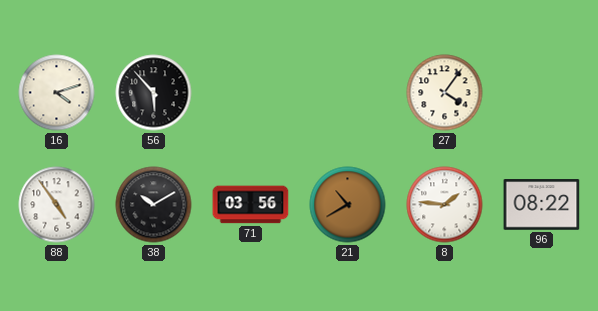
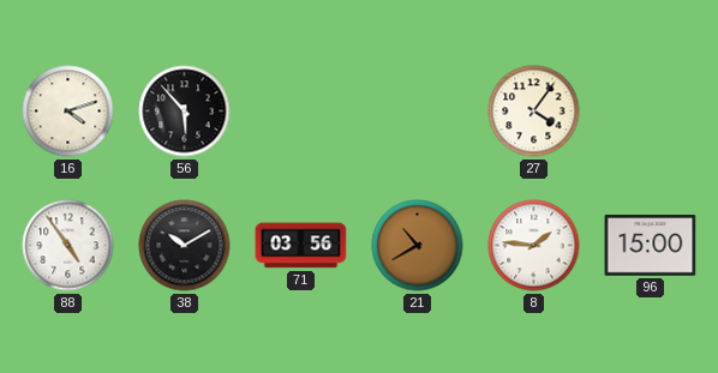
96: 08:22 -> 15:00
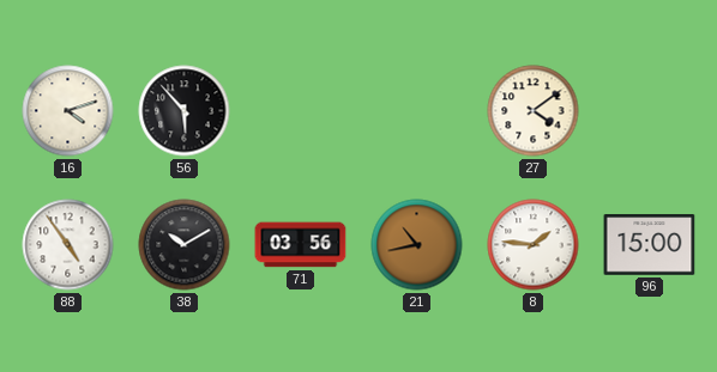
27: 4:06 -> 4:09
21: 10:40 -> 10:43
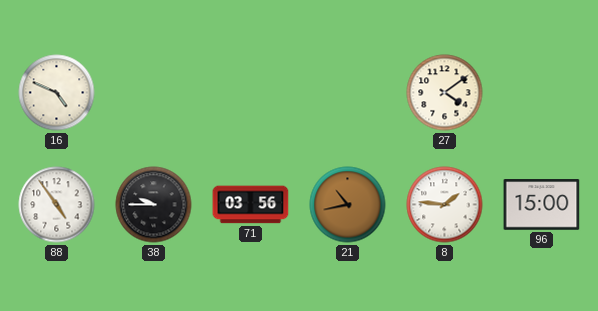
16: 4:12 -> 4:49
56: 5:53 -> none
38: 10:10 -> 9:45
